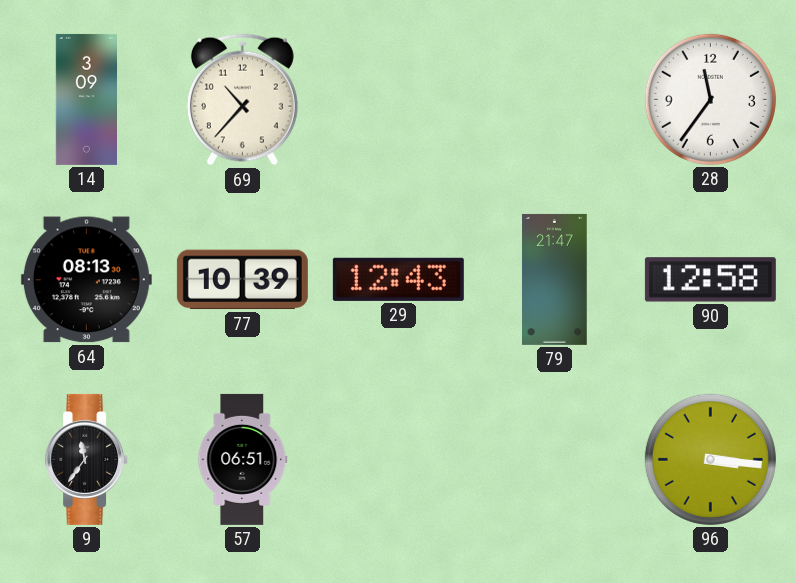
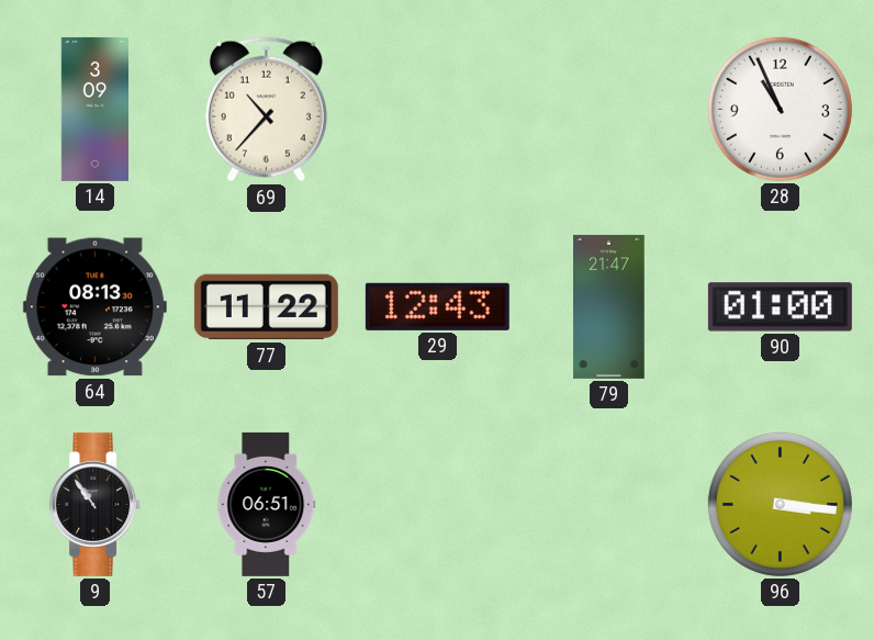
28: 11:36 -> 10:56
77: 10:39 -> 11:22
90: 12:58 -> 01:00
9: 11:36 -> 10:54
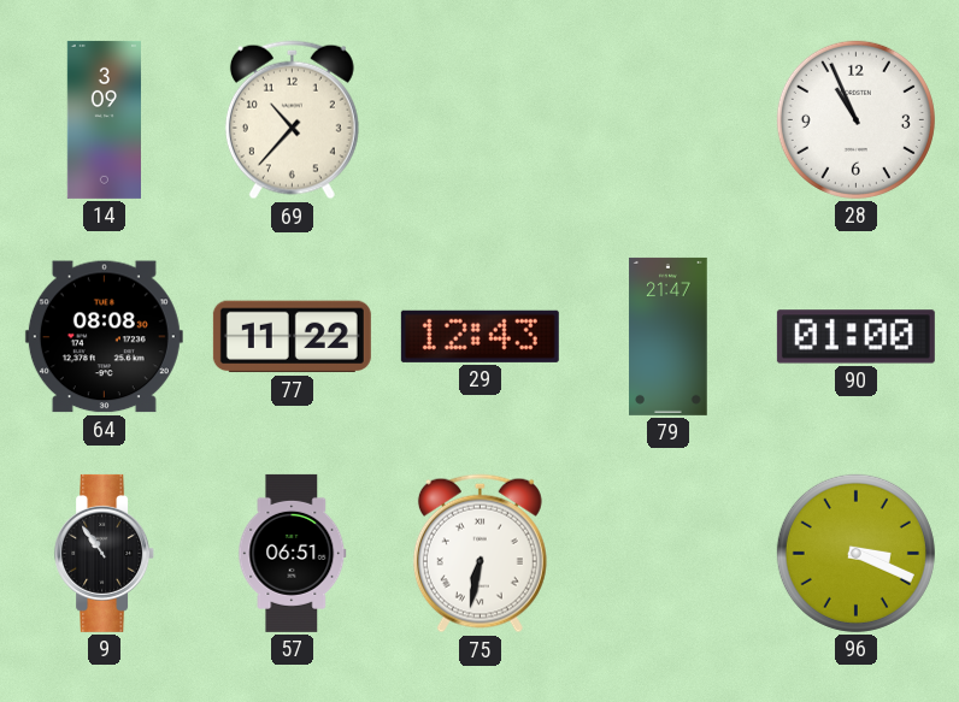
64: 08:13 -> 08:08
75: none -> 6:32
96: 3:16 -> 3:19
